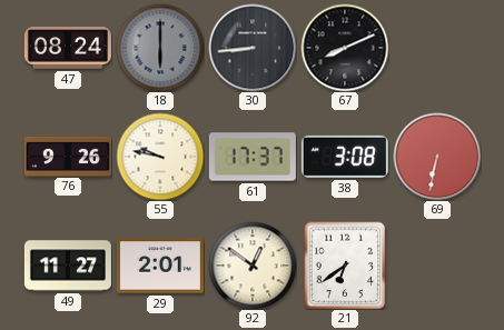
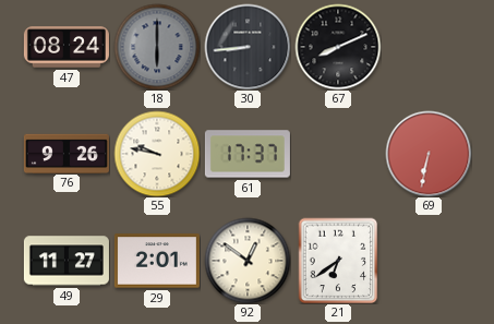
38: 3:08 -> none
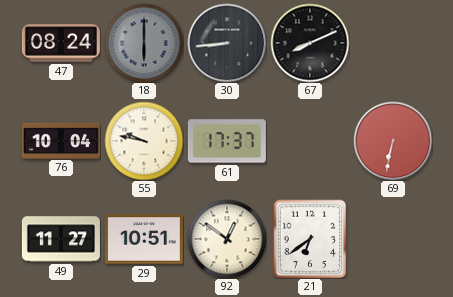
76: 9:26 -> 10:04
29: 2:01 -> 10:51
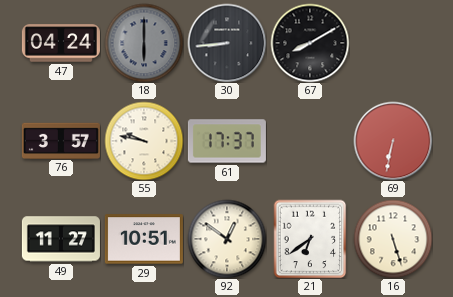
47: 08:24 -> 04:24
67: 8:11 -> 8:10
76: 10:04 -> 3:57
16: none -> 5:27
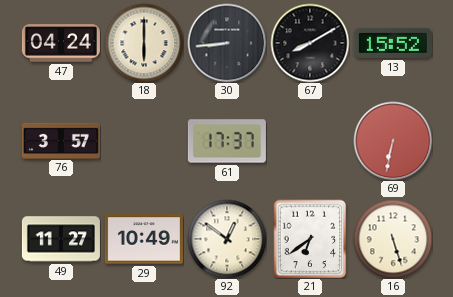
18 dial: grey -> cream
13: none -> 15:52
55: 9:47 -> none
29: 10:51 -> 10:49
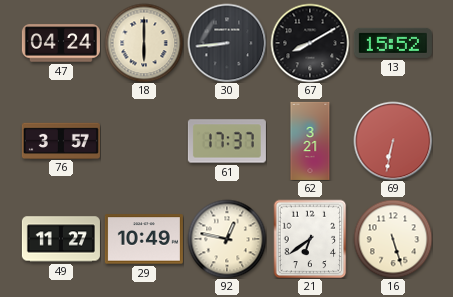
62: none -> 3:21
92: 12:51 -> 12:47
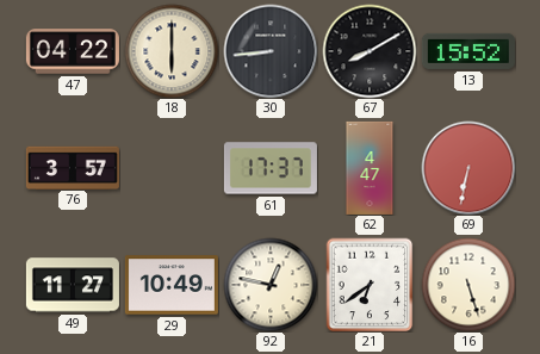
47: 04:24 -> 04:22
62: 3:21 -> 4:47
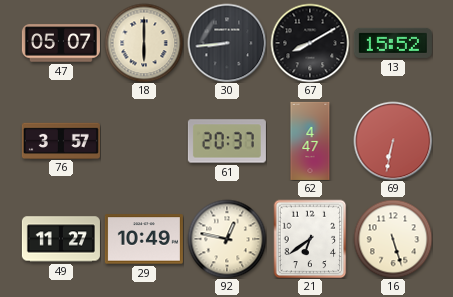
47: 04:22 -> 05:07
61: 17:37 -> 20:37
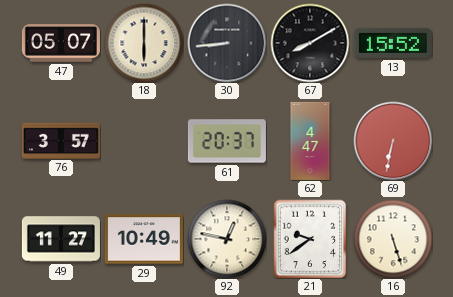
21: 6:39 -> 9:39
